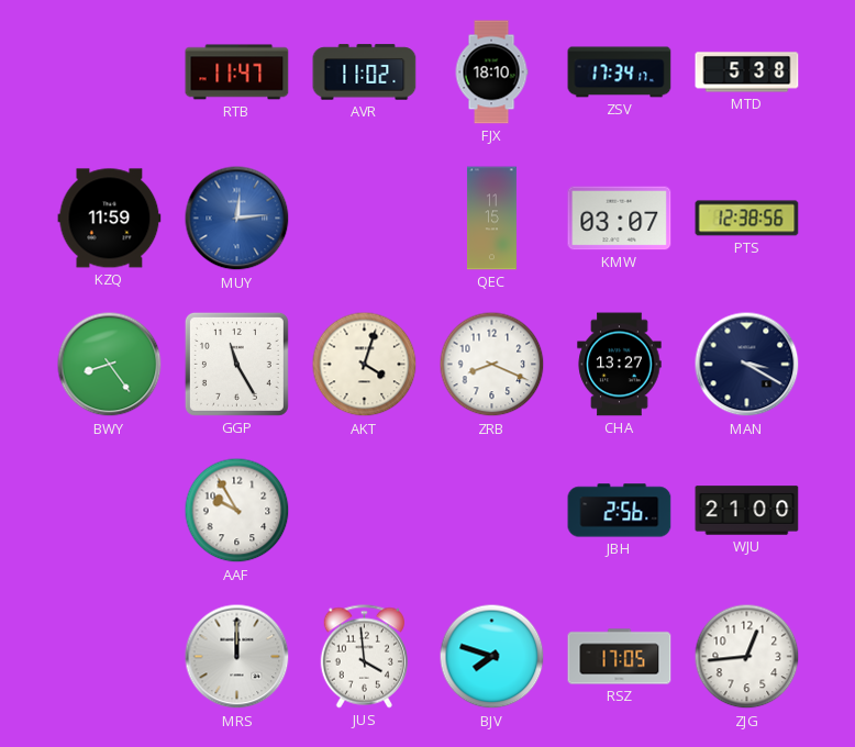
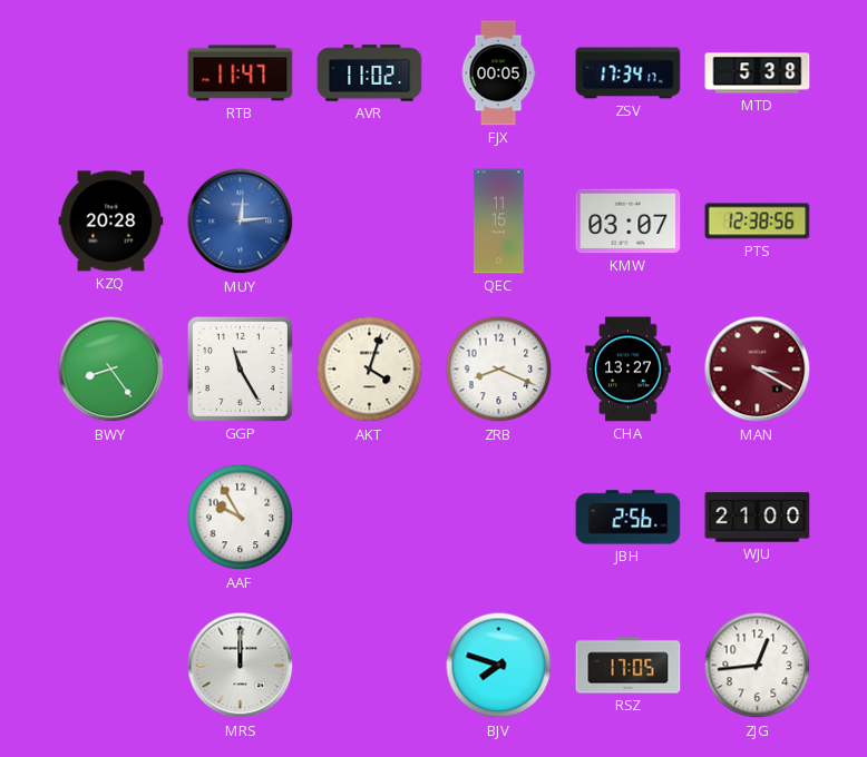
FJX: 18:10 -> 00:05
KZQ: 11:59 -> 20:28
MAN dial: navy -> burgundy
JUS: 3:59 -> none
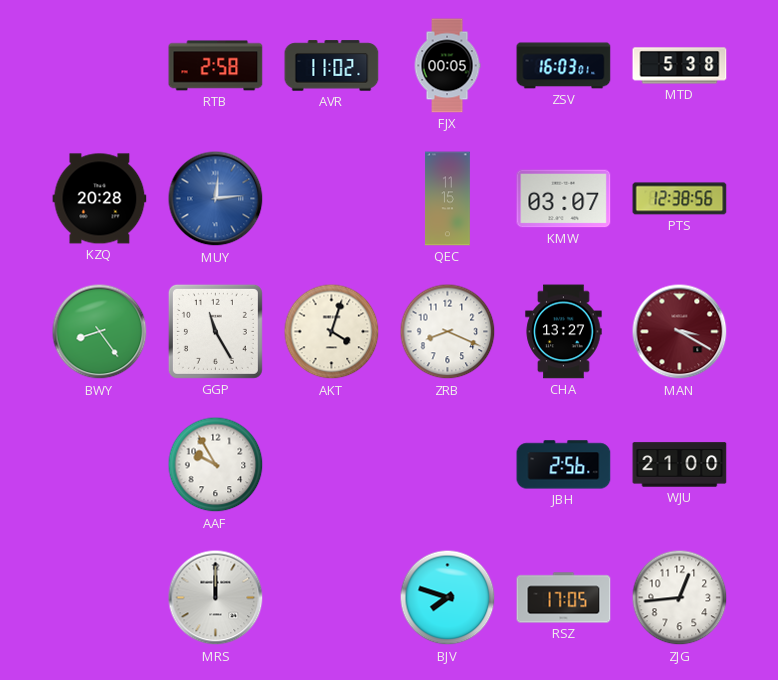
RTB: 11:47 -> 2:58
ZSV: 17:34 -> 16:03
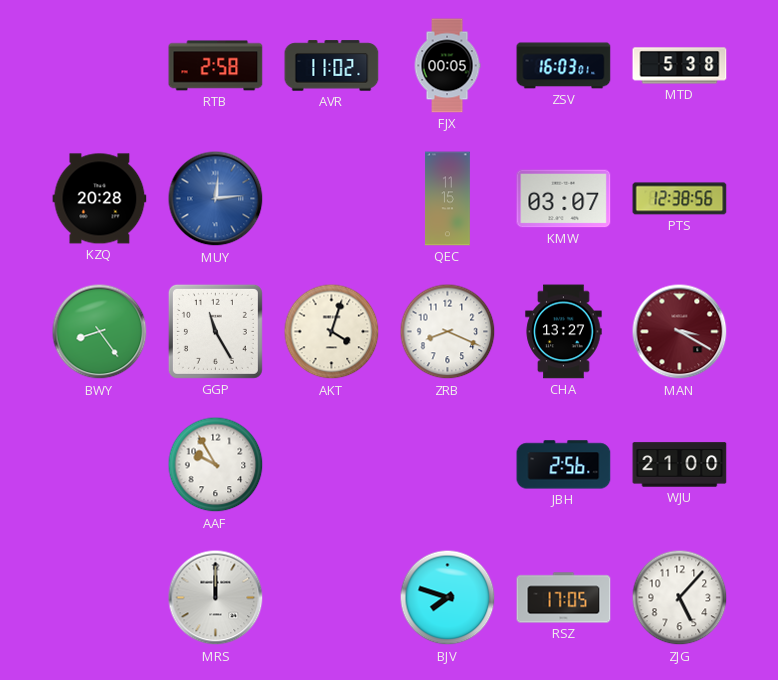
ZJG: 12:44 -> 5:07
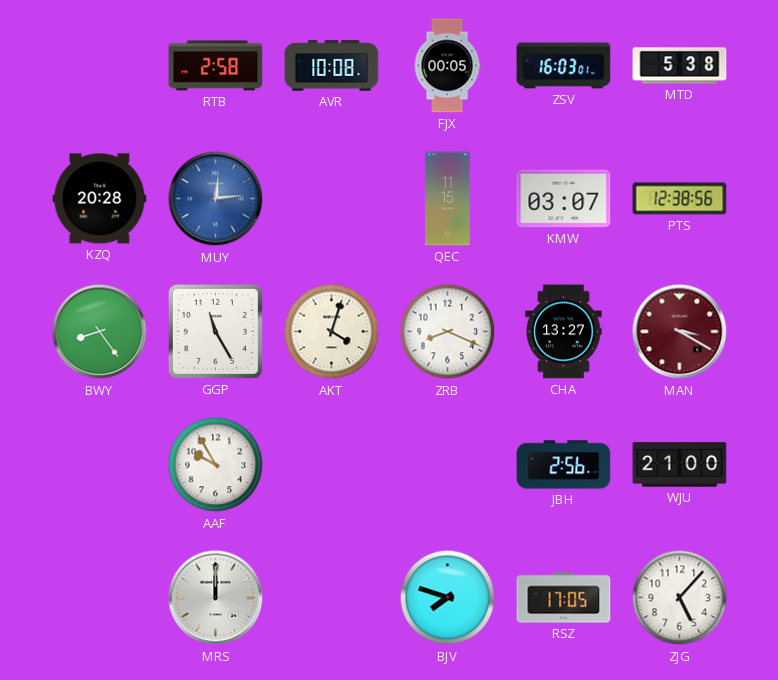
AVR: 11:02 -> 10:08
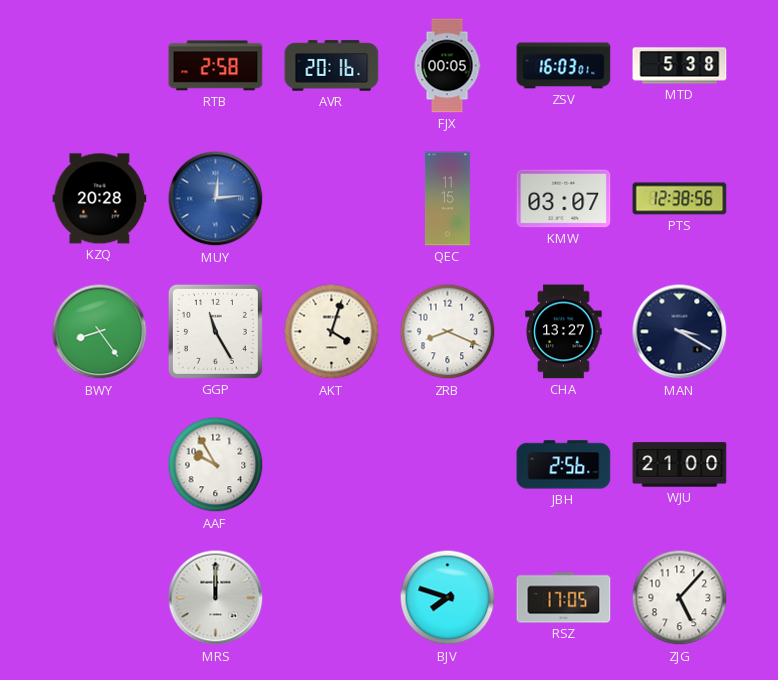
AVR: 10:08 -> 20:16
MAN dial: burgundy -> navy
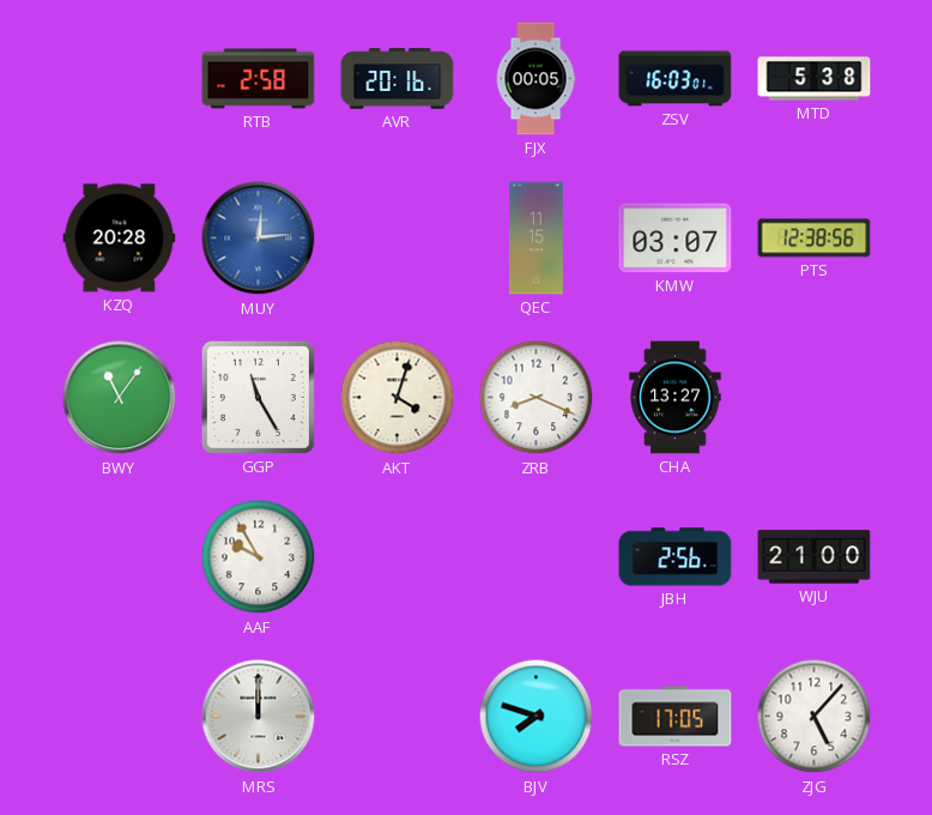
BWY: 8:24 -> 11:06
MAN: 3:20 -> none
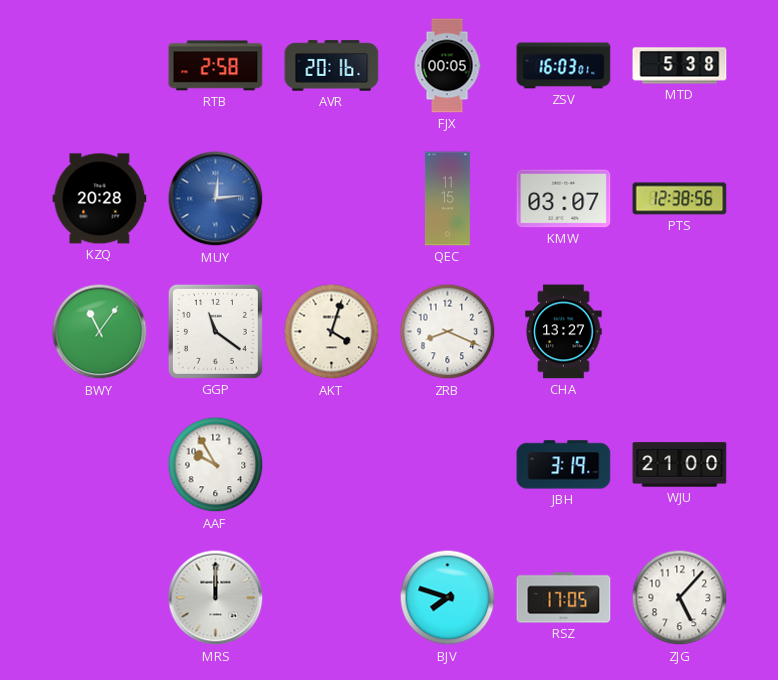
GGP: 11:25 -> 11:21
JBH: 2:56 -> 3:19
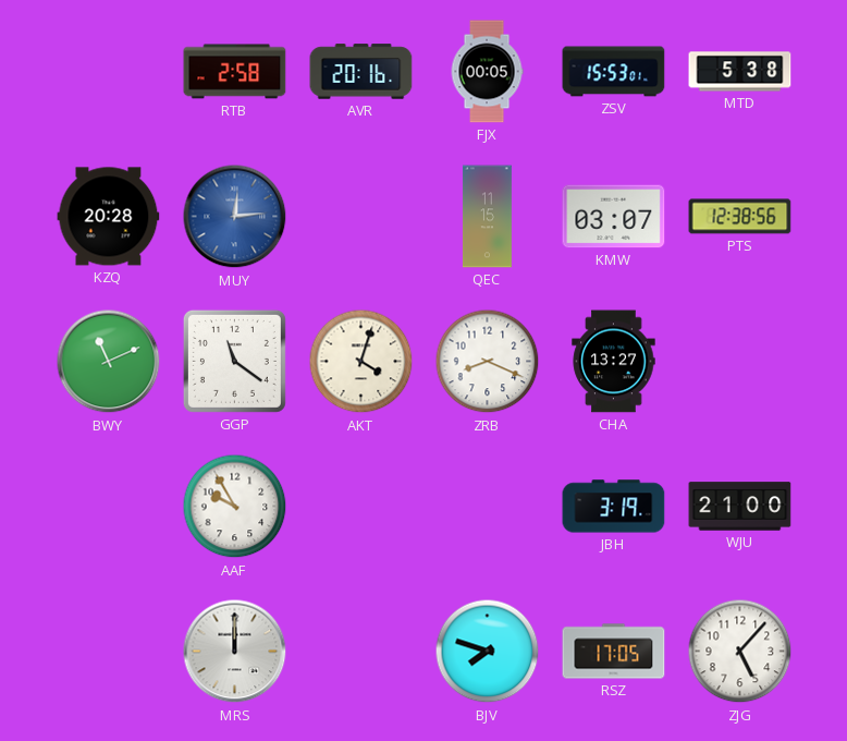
ZSV: 16:03 -> 15:53
BWY: 11:06 -> 11:11
